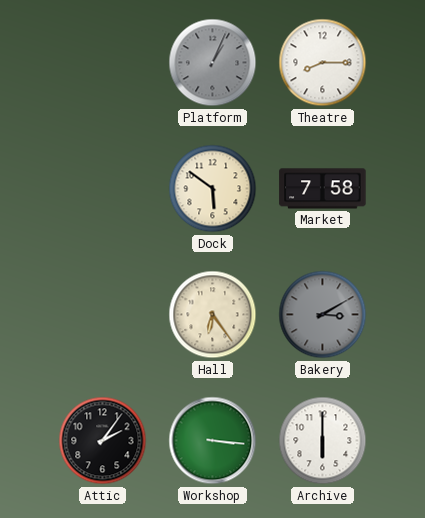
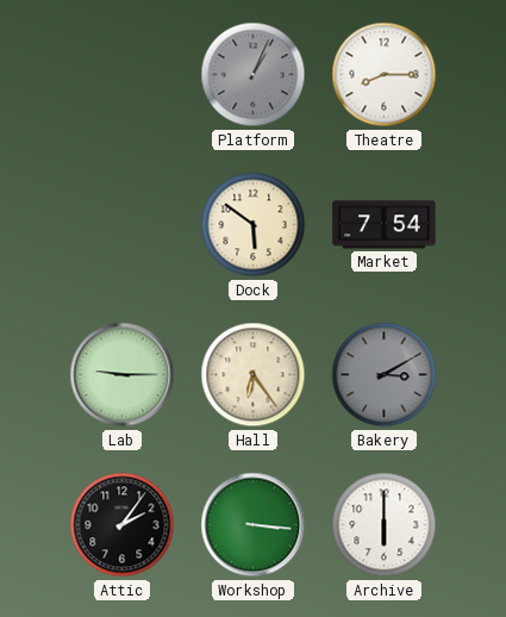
Market: 7:58 -> 7:54
Lab: none -> 9:15
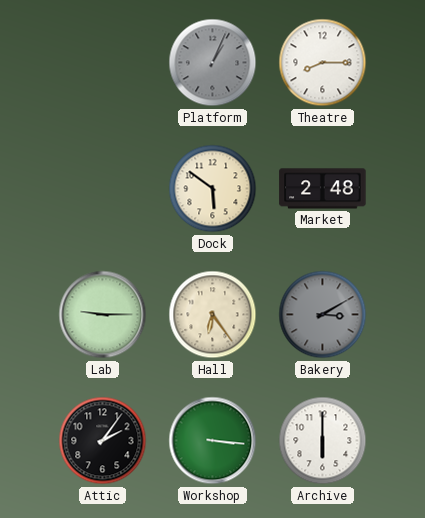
Market: 7:54 -> 2:48
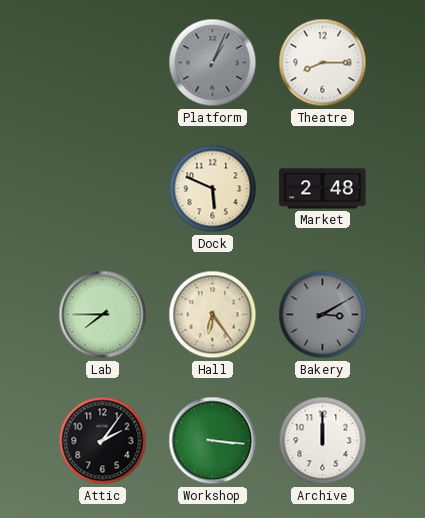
Dock: 5:51 -> 5:49
Lab: 9:15 -> 7:45
Archive: 6:00 -> 12:00
